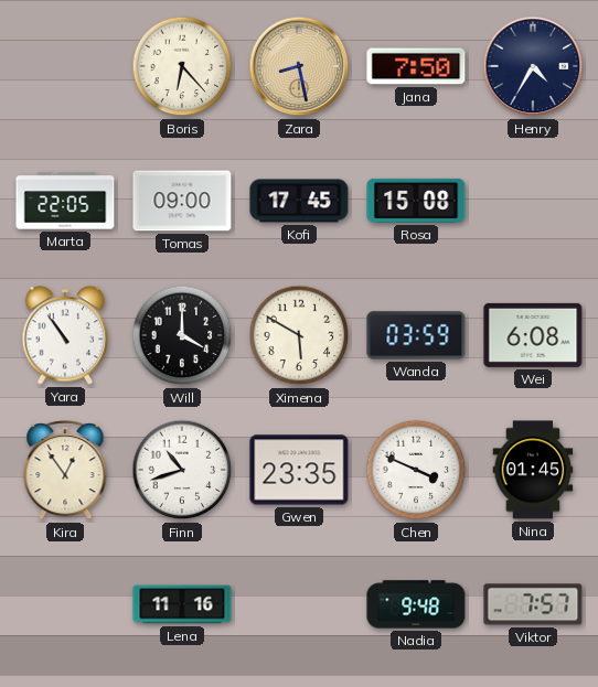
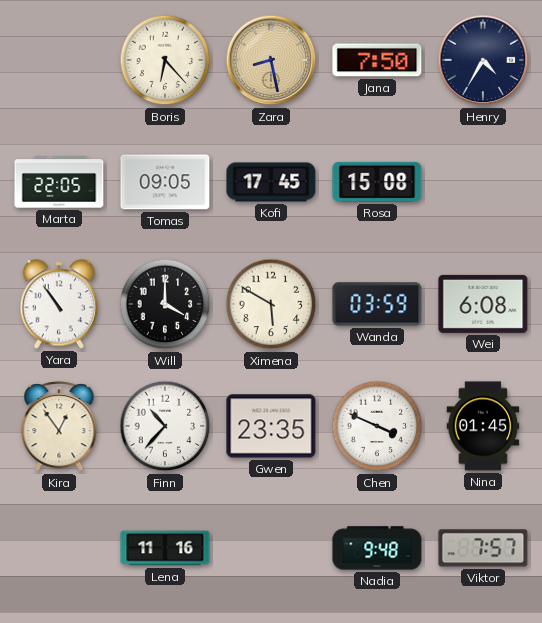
Tomas: 09:00 -> 09:05
Finn: 10:42 -> 10:37
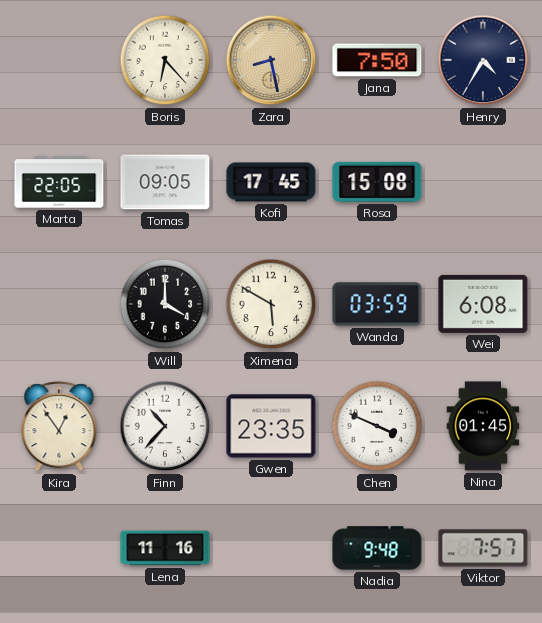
Yara: 10:54 -> none
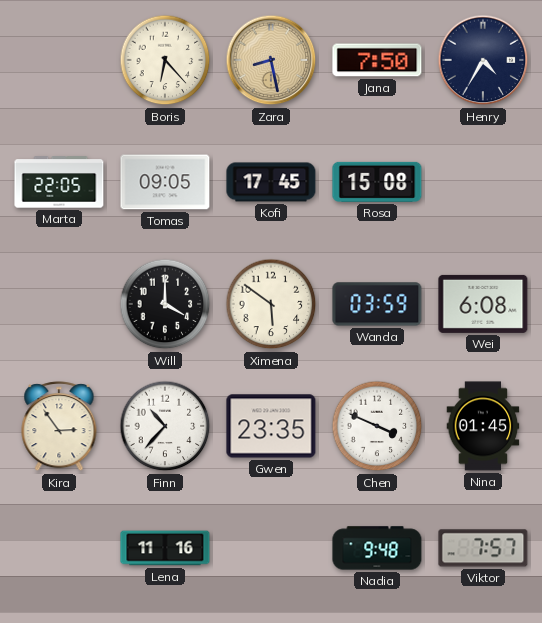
Ximena: 5:50 -> 5:51
Kira: 12:54 -> 2:54
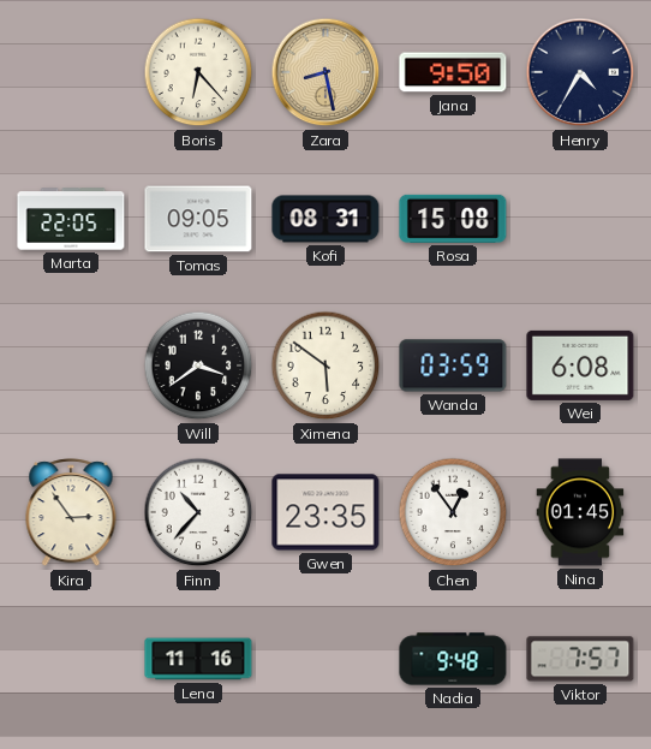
Jana: 7:50 -> 9:50
Kofi: 17:45 -> 08:31
Will: 4:00 -> 3:39
Chen: 3:49 -> 12:54
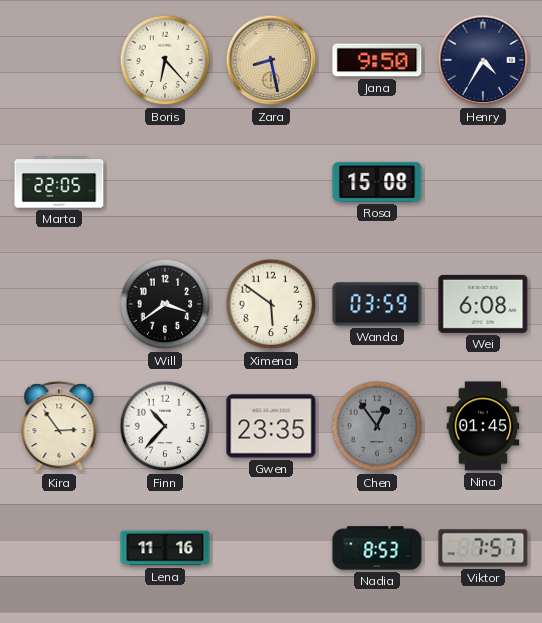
Tomas: 09:05 -> none
Kofi: 08:31 -> none
Chen dial: white -> grey
Nadia: 9:48 -> 8:53
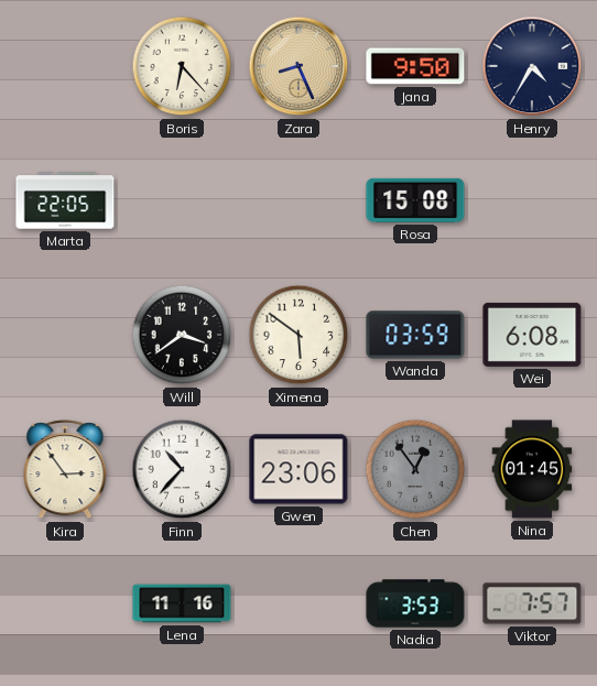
Zara: 8:28 -> 8:26
Gwen: 23:35 -> 23:06
Nadia: 8:53 -> 3:53
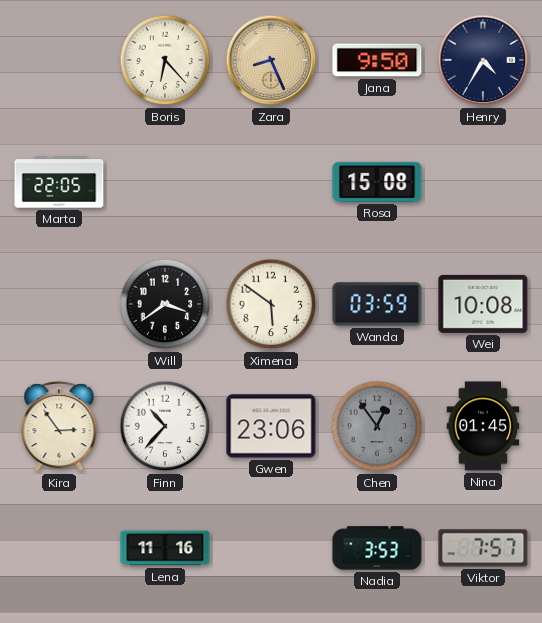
Wei: 6:08 -> 10:08
